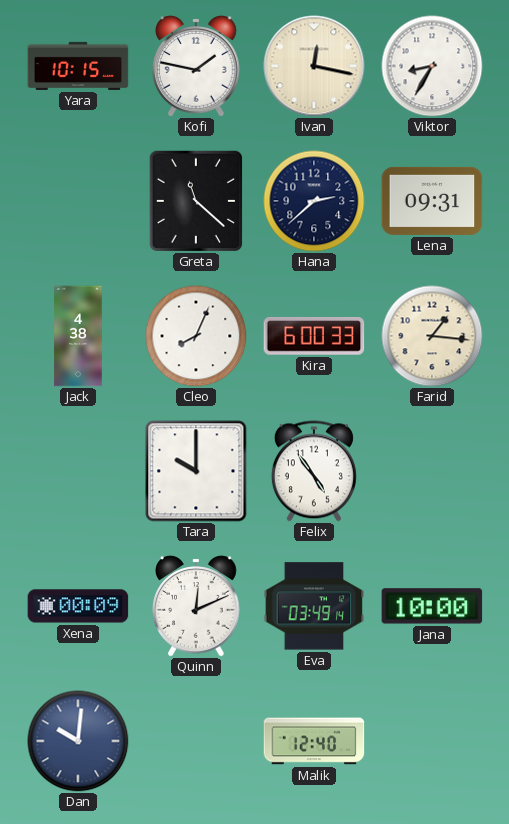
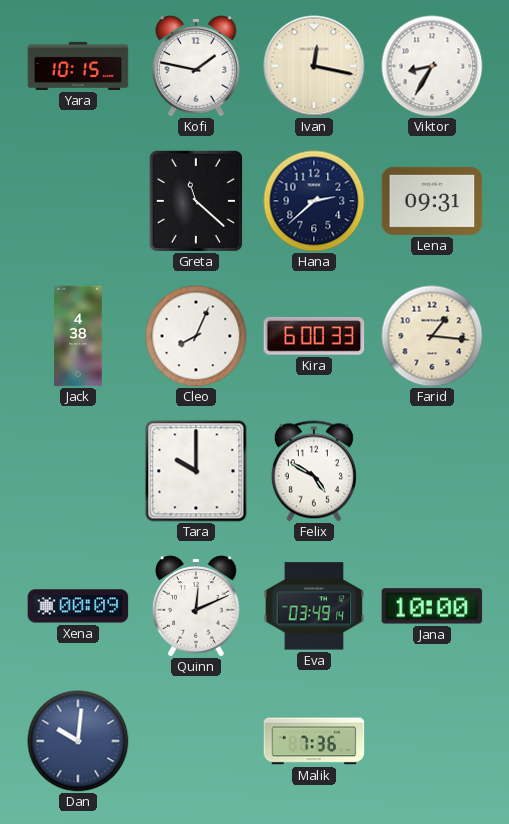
Felix: 4:54 -> 4:50
Malik: 12:40 -> 7:36
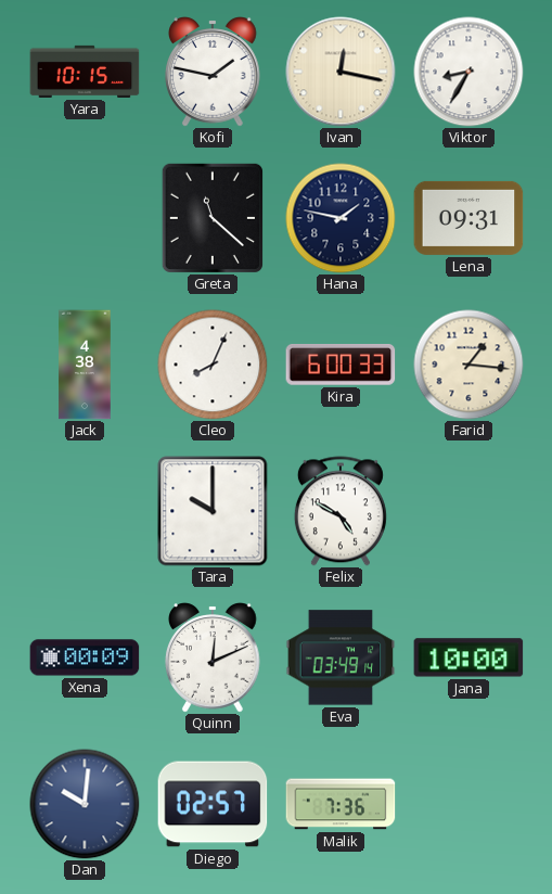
Hana: 2:38 -> 1:47
Diego: none -> 02:57
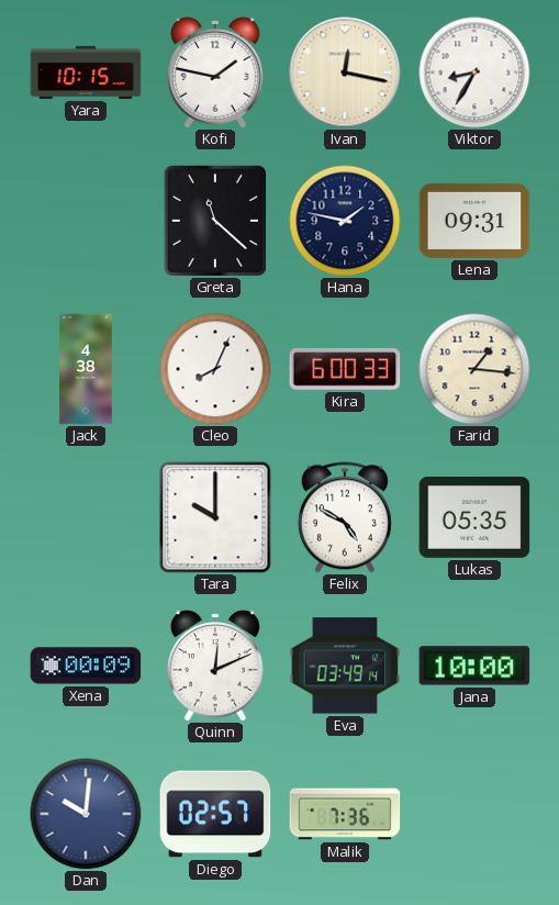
Lukas: none -> 05:35
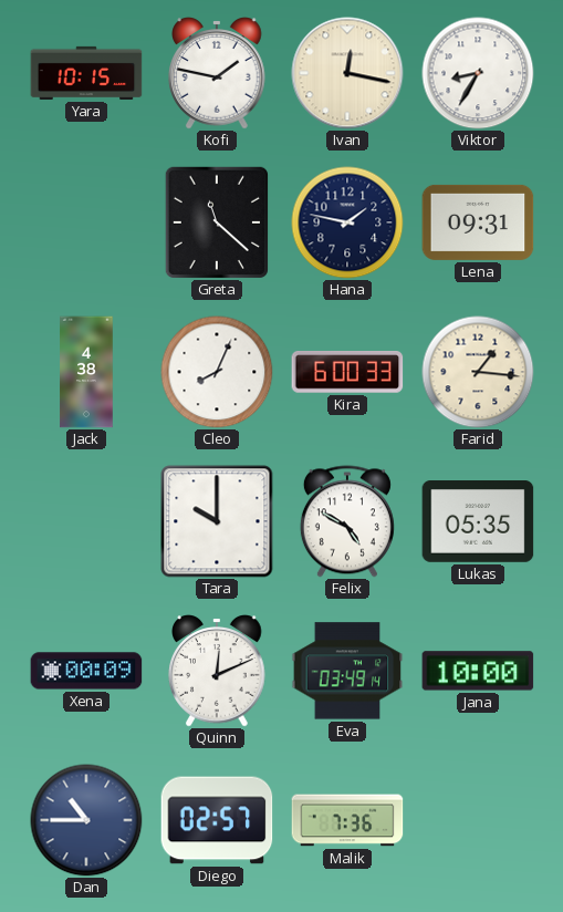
Dan: 10:01 -> 10:45
